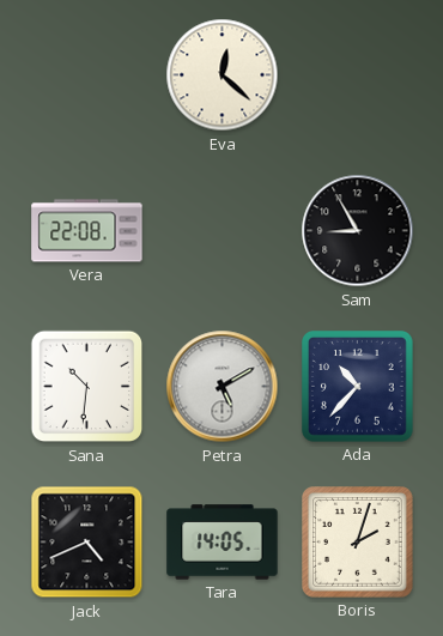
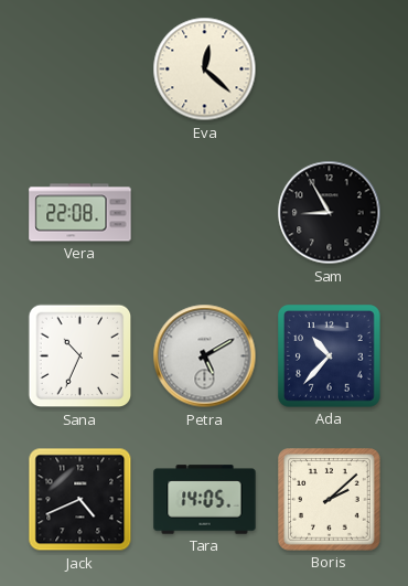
Sana: 10:31 -> 10:34
Boris: 2:03 -> 2:08
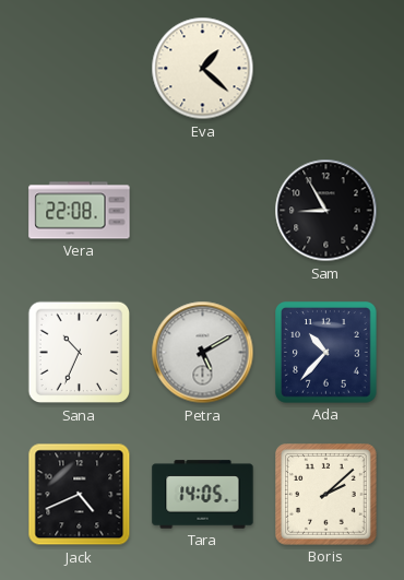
Eva: 12:22 -> 1:22
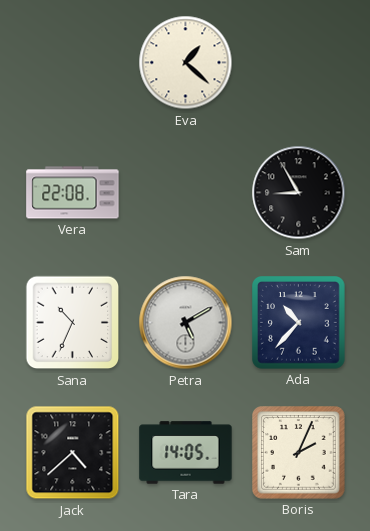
Jack: 4:41 -> 4:38
Boris: 2:08 -> 2:04
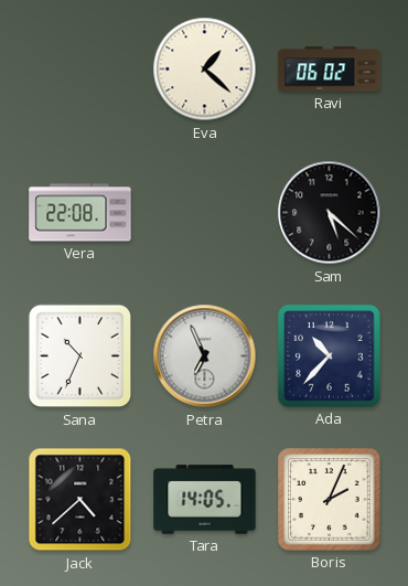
Ravi: none -> 06:02
Sam: 8:55 -> 5:22
Petra: 5:10 -> 6:56
